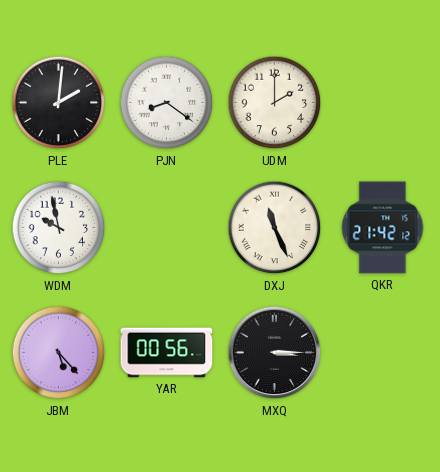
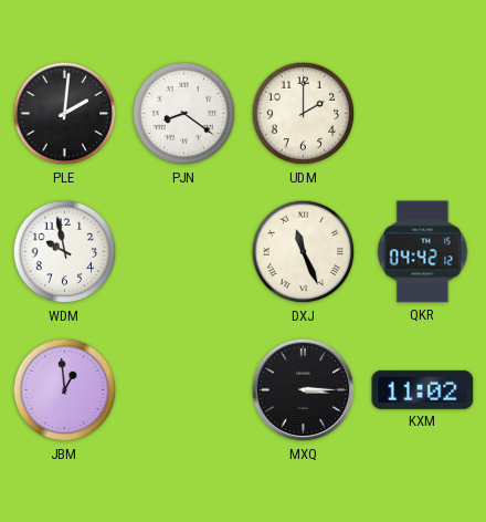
QKR: 21:42 -> 04:42
JBM: 5:23 -> 12:59
YAR: 00:56 -> none
KXM: none -> 11:02
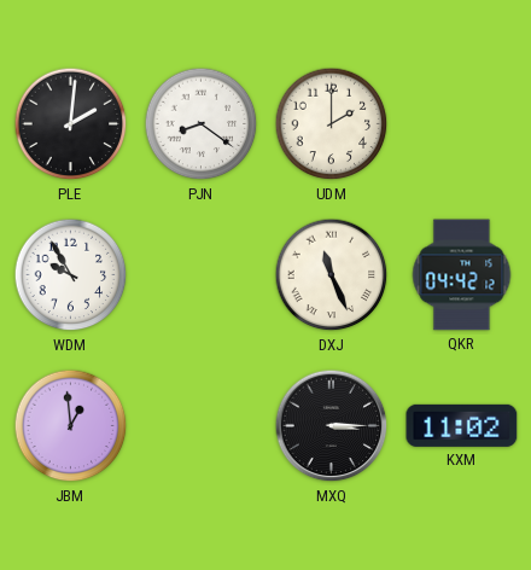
WDM: 9:58 -> 9:55
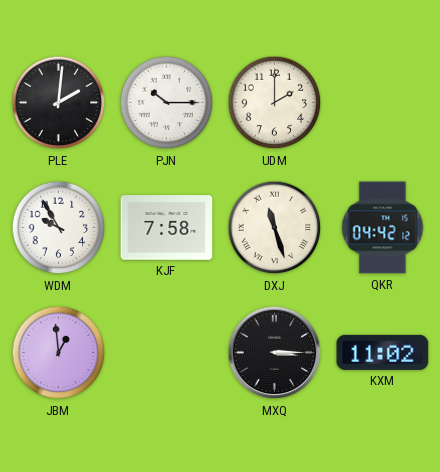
PJN: 8:21 -> 10:15
KJF: none -> 7:58
DXJ: 11:26 -> 11:27
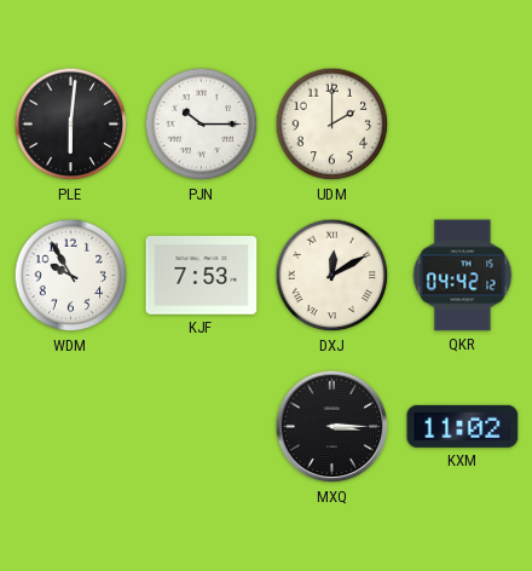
PLE: 2:01 -> 6:01
KJF: 7:58 -> 7:53
DXJ: 11:27 -> 12:10
JBM: 12:59 -> none
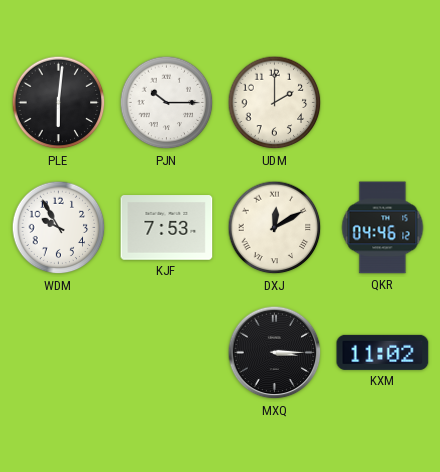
QKR: 04:42 -> 04:46
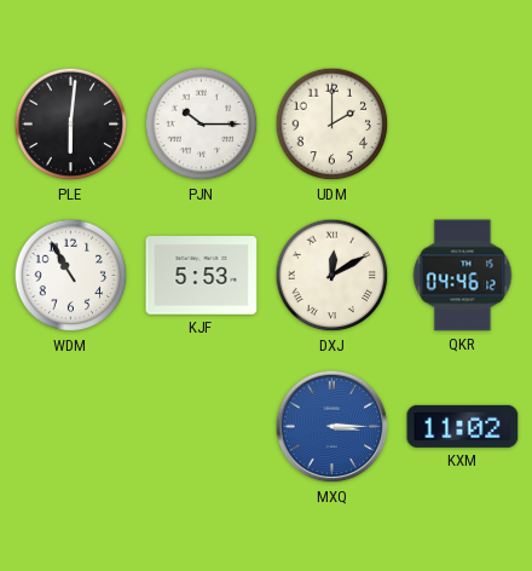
WDM: 9:55 -> 10:55
KJF: 7:53 -> 5:53
MXQ dial: black -> blue
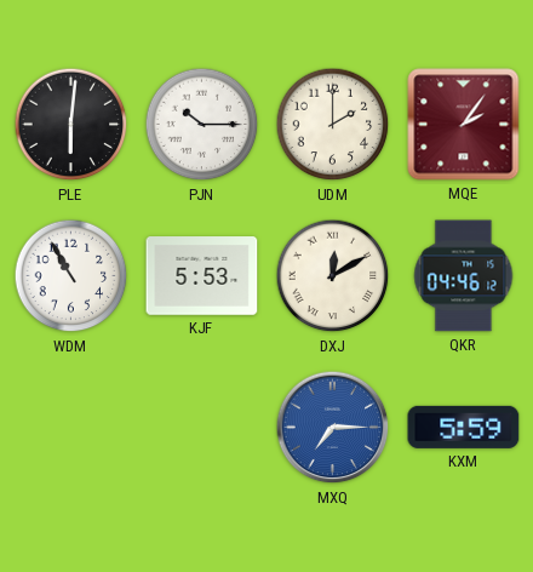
MQE: none -> 2:06
MXQ: 3:15 -> 7:15
KXM: 11:02 -> 5:59
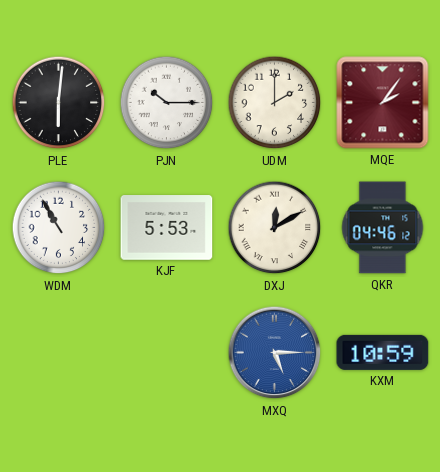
MXQ: 7:15 -> 5:15
KXM: 5:59 -> 10:59
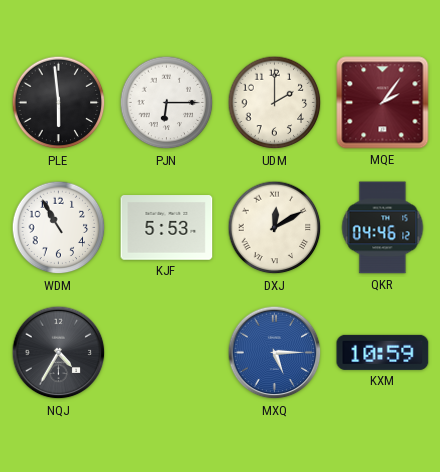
PLE: 6:01 -> 5:59
PJN: 10:15 -> 6:15
NQJ: none -> 4:35
